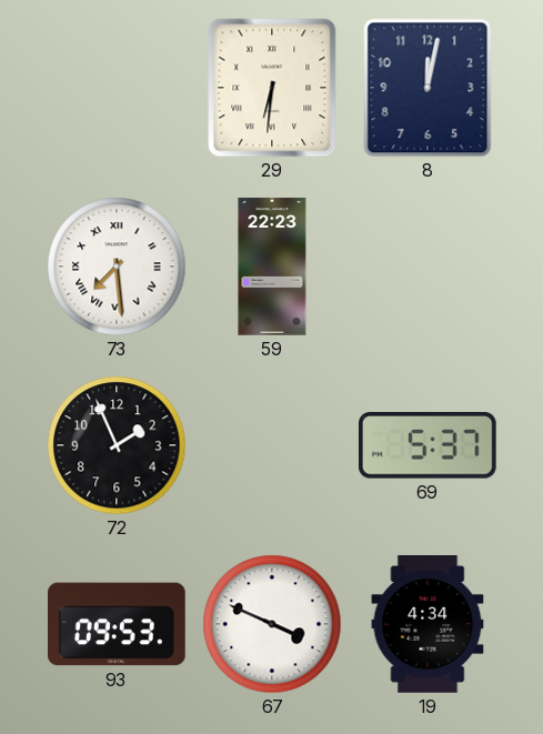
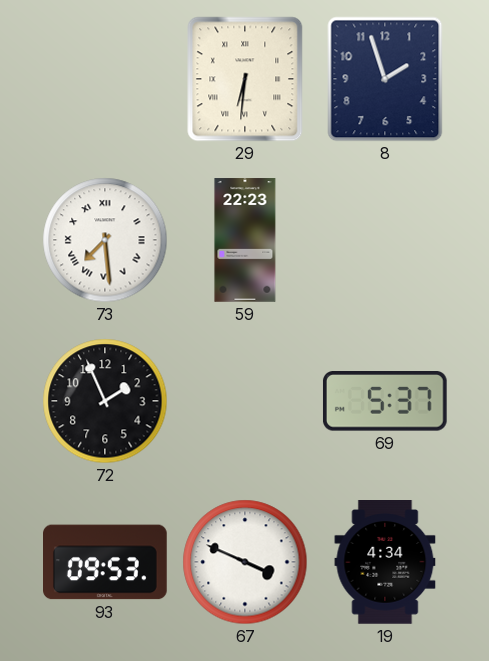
8: 12:02 -> 1:57
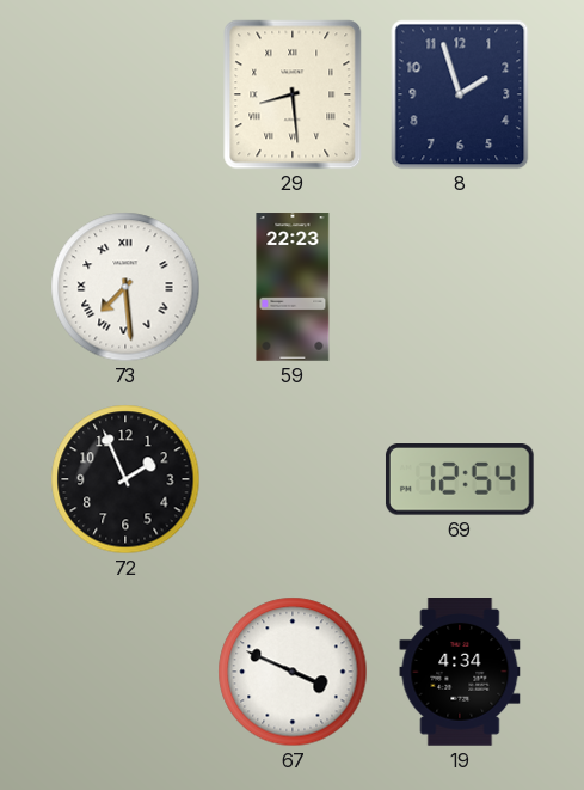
29: 6:31 -> 8:29
69: 5:37 -> 12:54
93: 09:53 -> none
